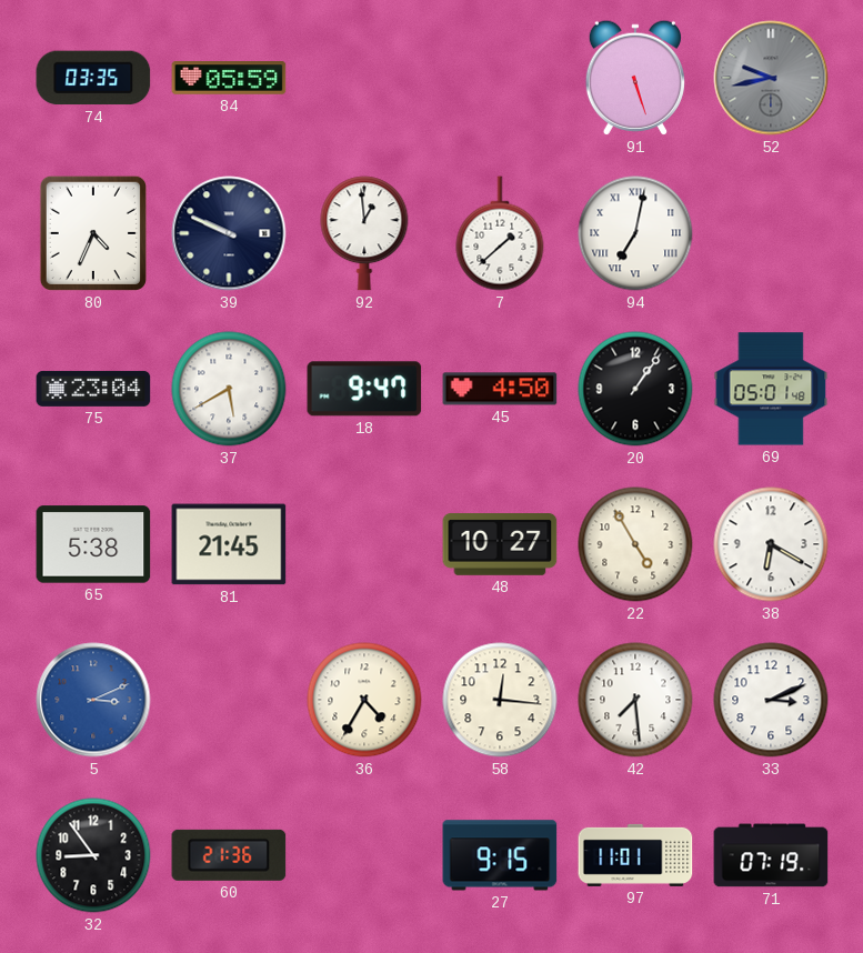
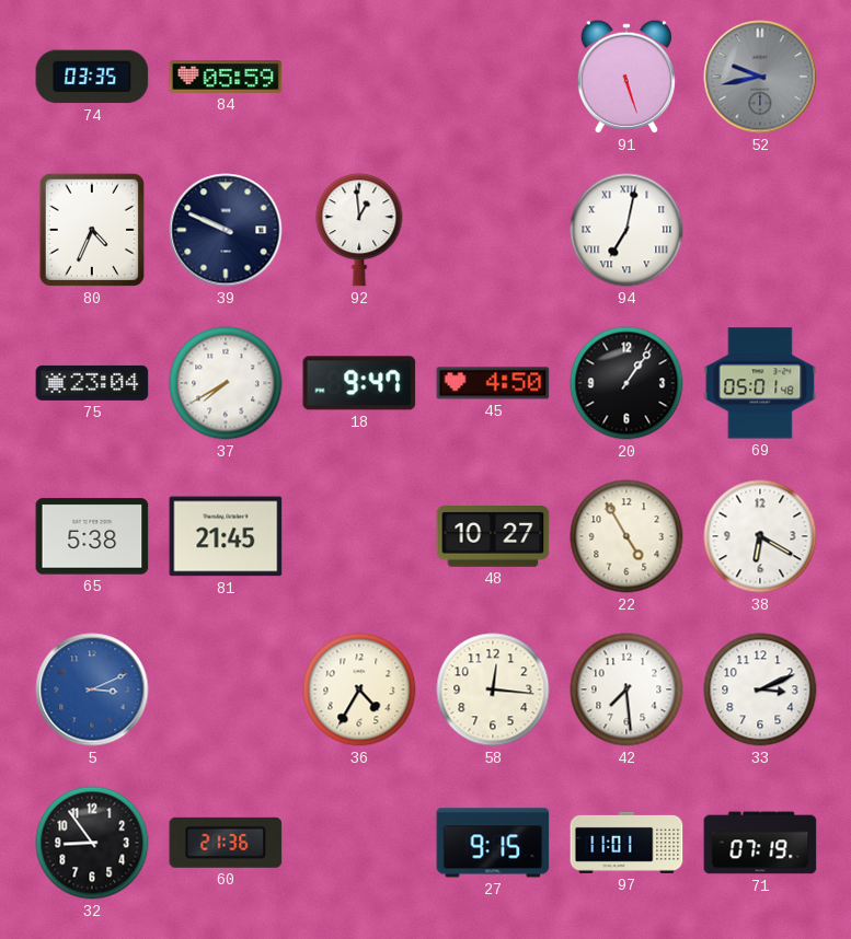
7: 1:38 -> none
37: 5:40 -> 7:40
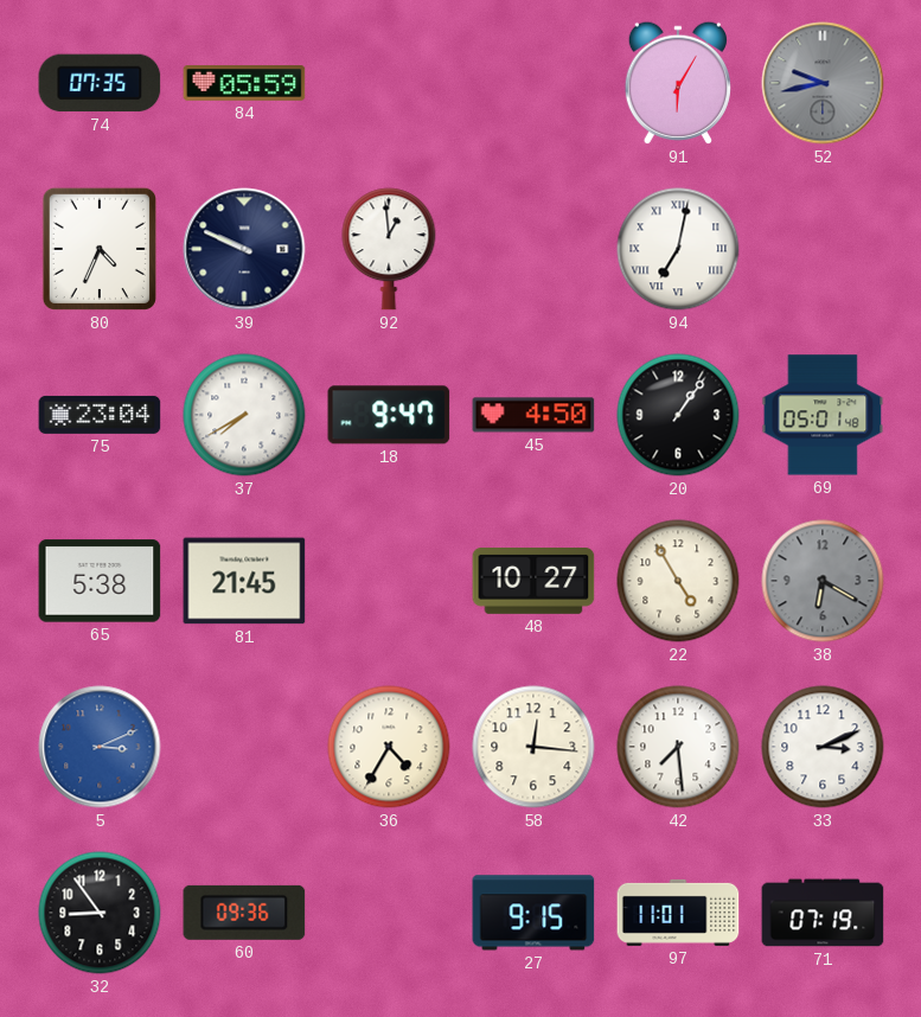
74: 03:35 -> 07:35
91: 5:27 -> 6:05
38 dial: white -> grey
60: 21:36 -> 09:36
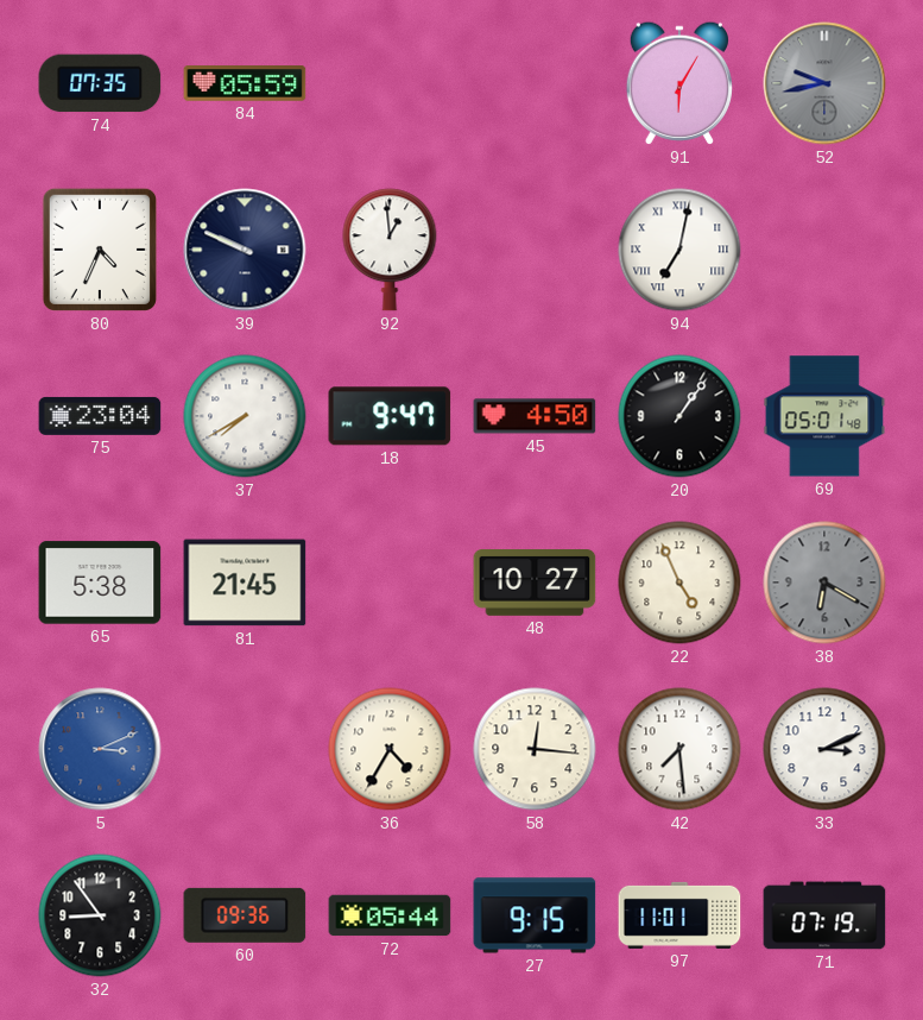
22: 4:55 -> 4:56
72: none -> 05:44
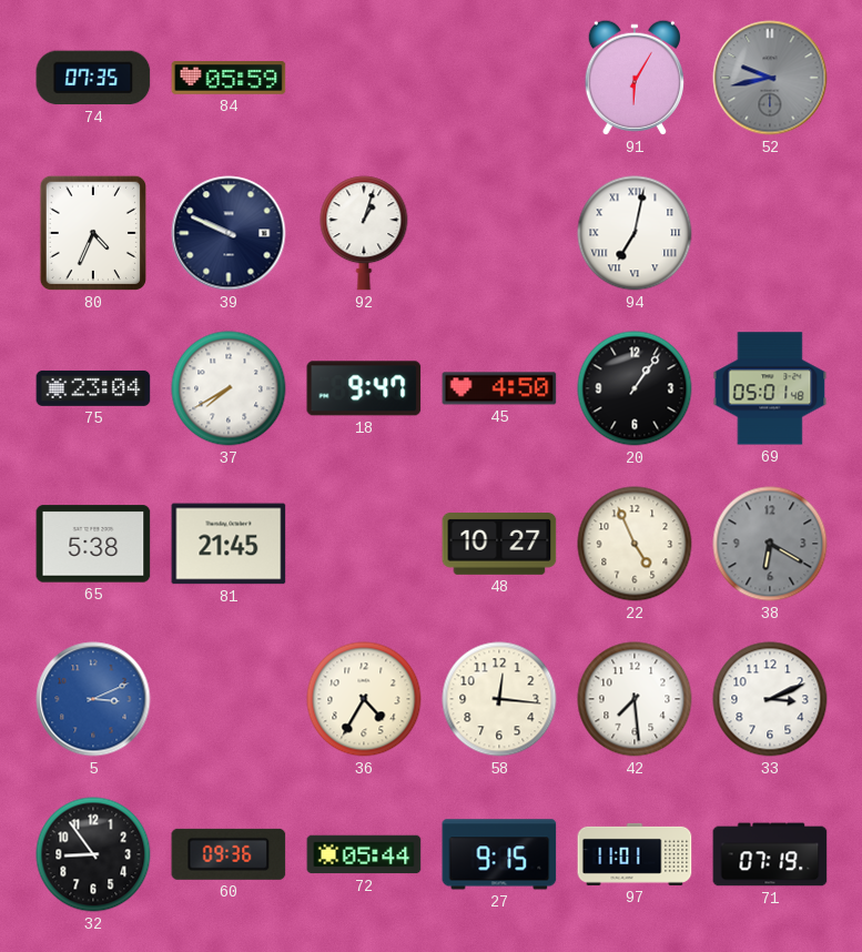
92: 12:59 -> 1:03
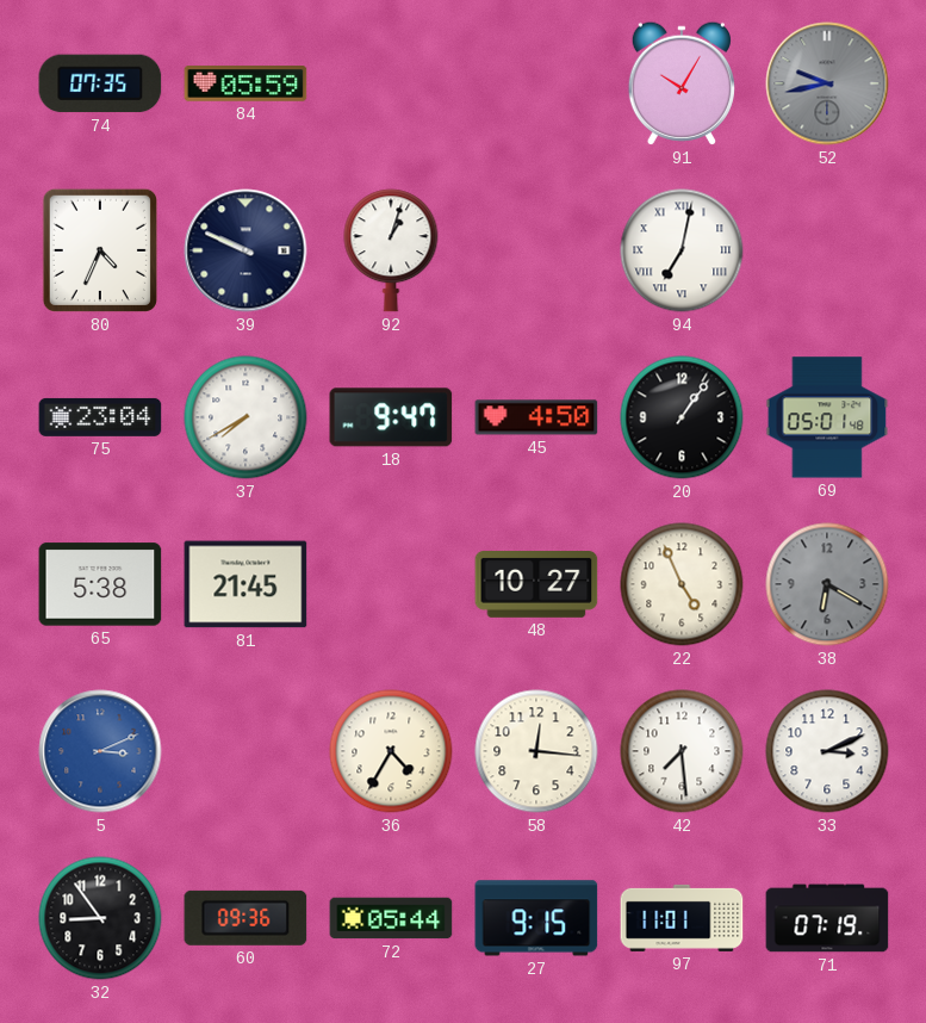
91: 6:05 -> 10:05
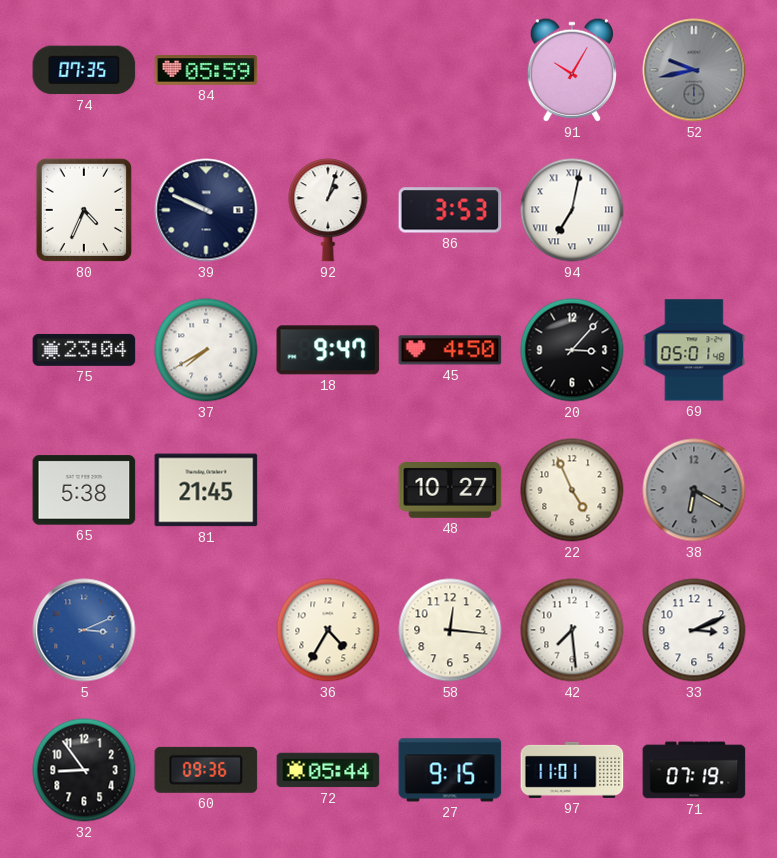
86: none -> 3:53
20: 1:06 -> 3:07
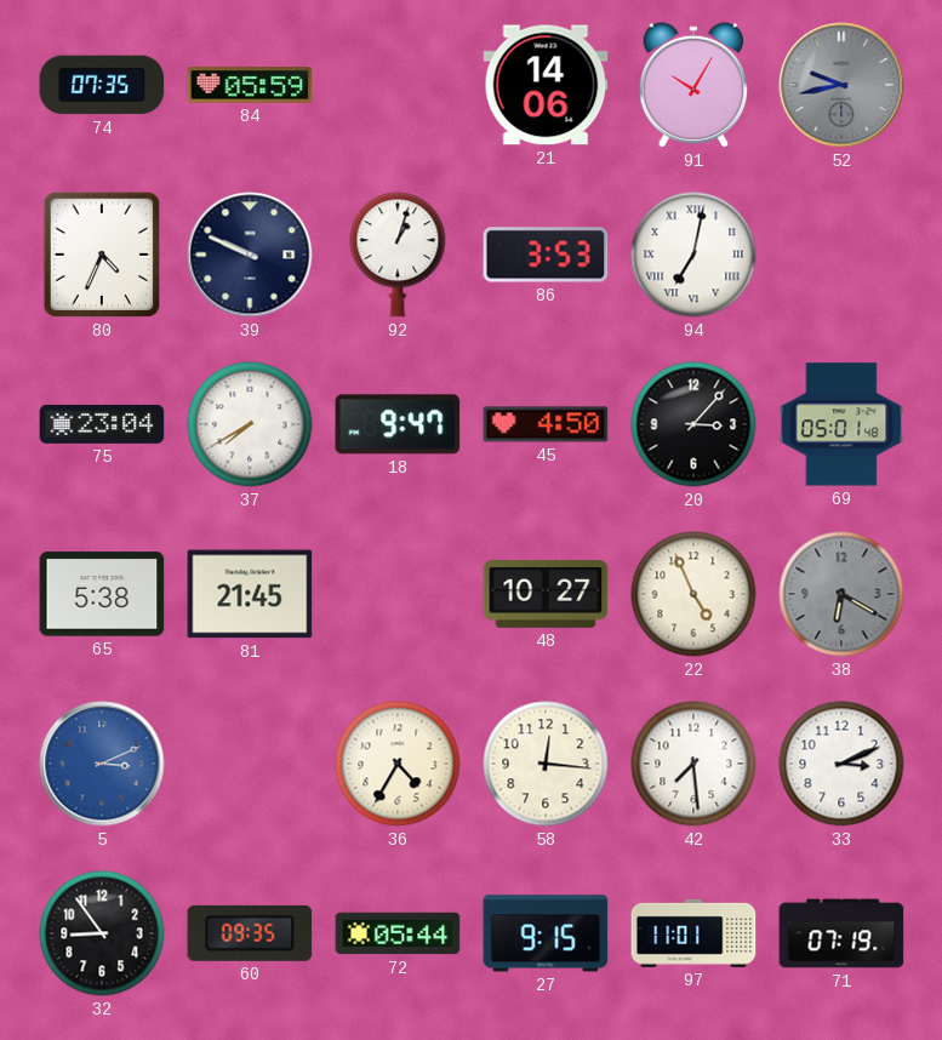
21: none -> 14:06
60: 09:36 -> 09:35
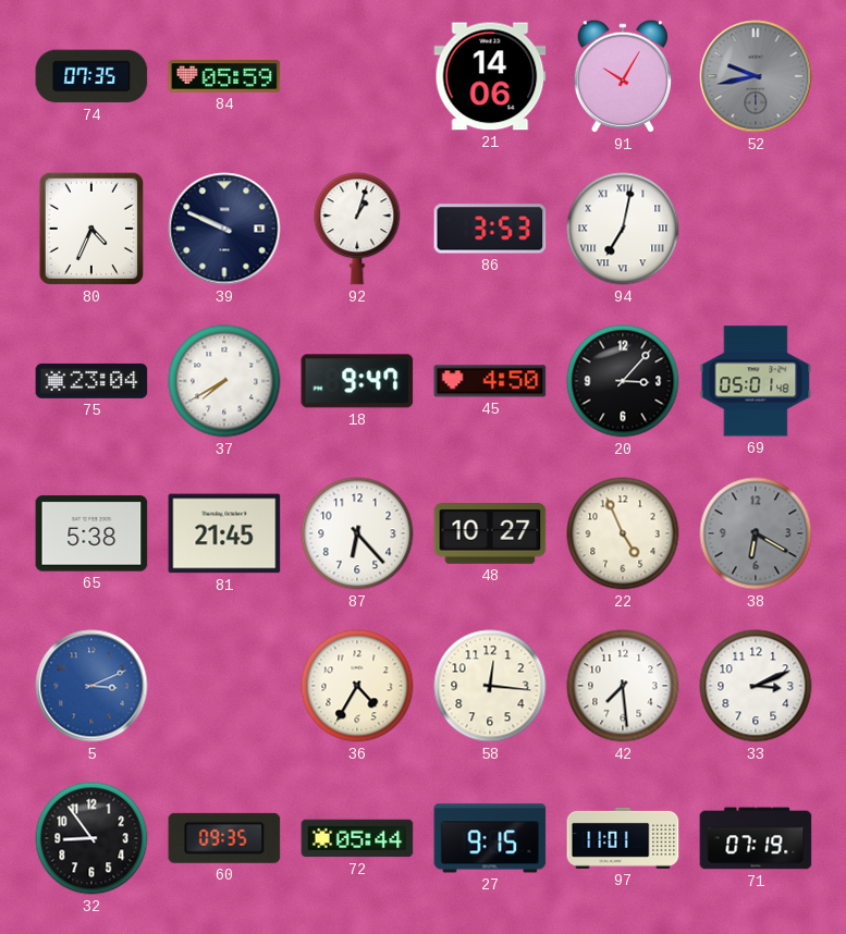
87: none -> 6:23
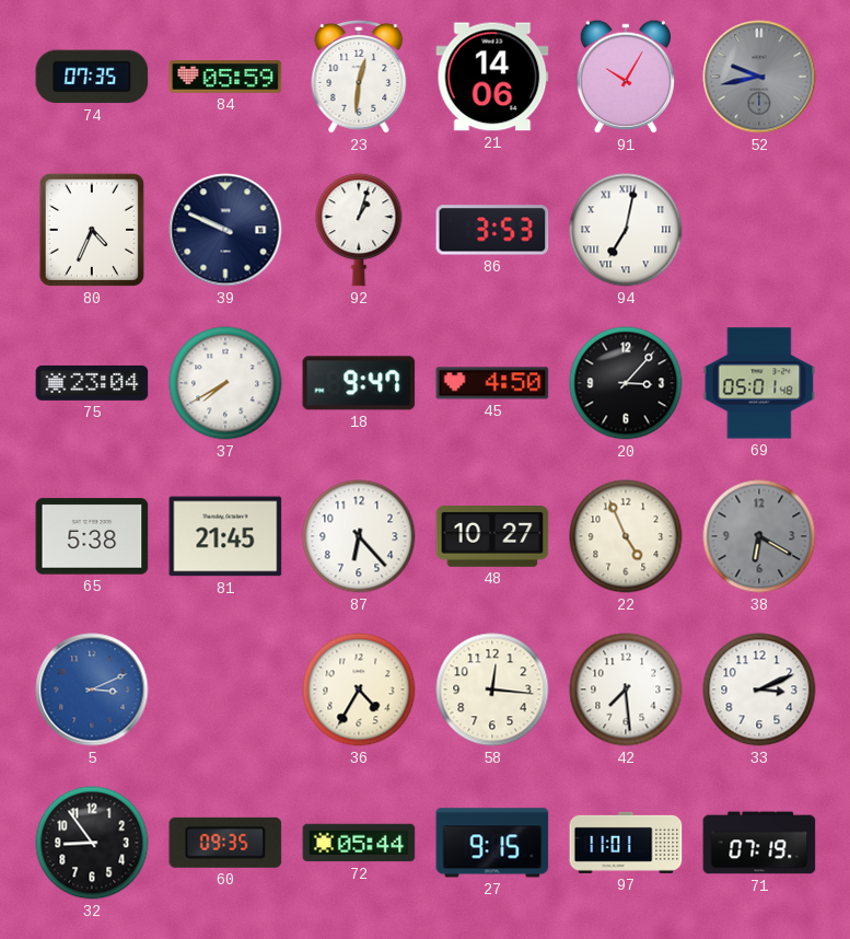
23: none -> 12:31
